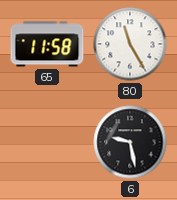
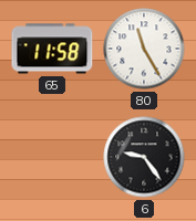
6: 9:28 -> 9:24
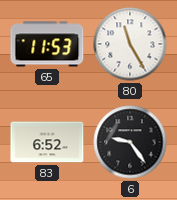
65: 11:58 -> 11:53
83: none -> 6:52
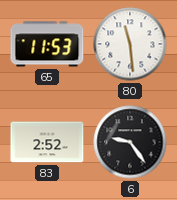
80: 11:25 -> 11:29
83: 6:52 -> 2:52
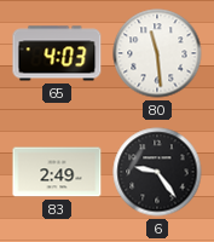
65: 11:53 -> 4:03
83: 2:52 -> 2:49
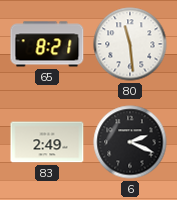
65: 4:03 -> 8:21
6: 9:24 -> 2:19
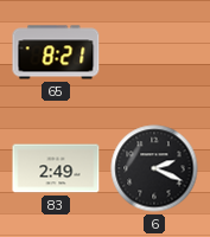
80: 11:29 -> none
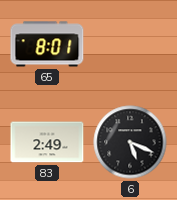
65: 8:21 -> 8:01
6: 2:19 -> 5:19
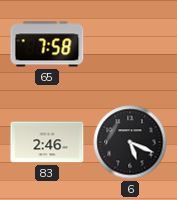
65: 8:01 -> 7:58
83: 2:49 -> 2:46
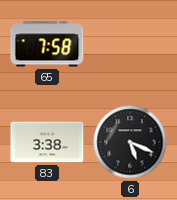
83: 2:46 -> 3:38
